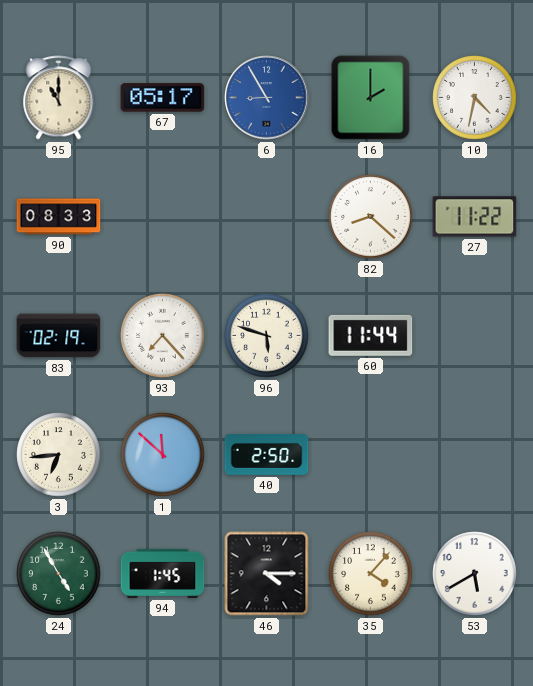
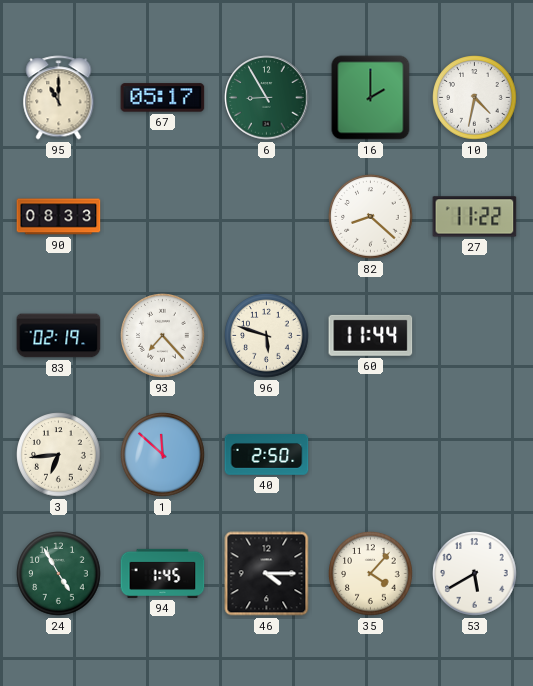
6 dial: blue -> green
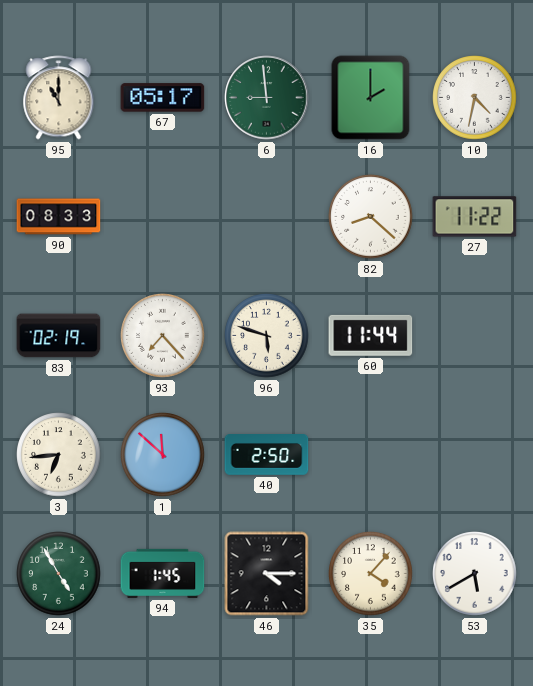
6: 8:55 -> 8:59
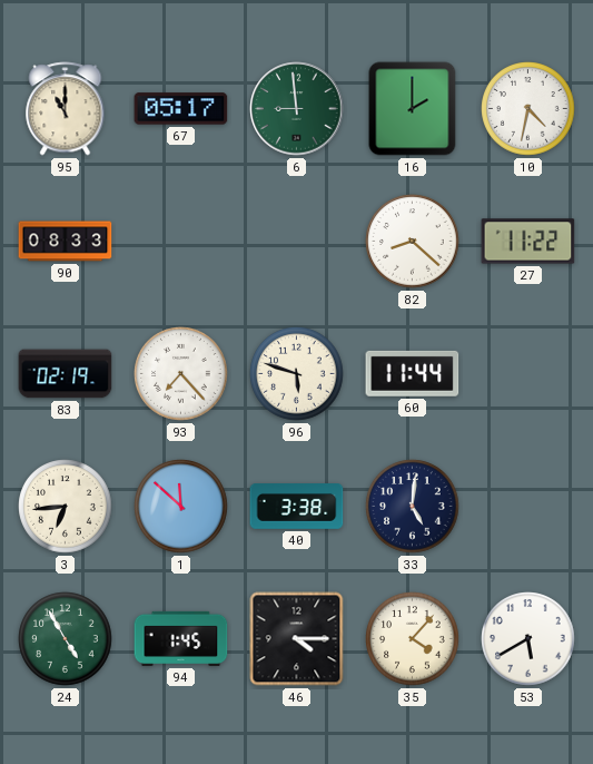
40: 2:50 -> 3:38
33: none -> 5:01
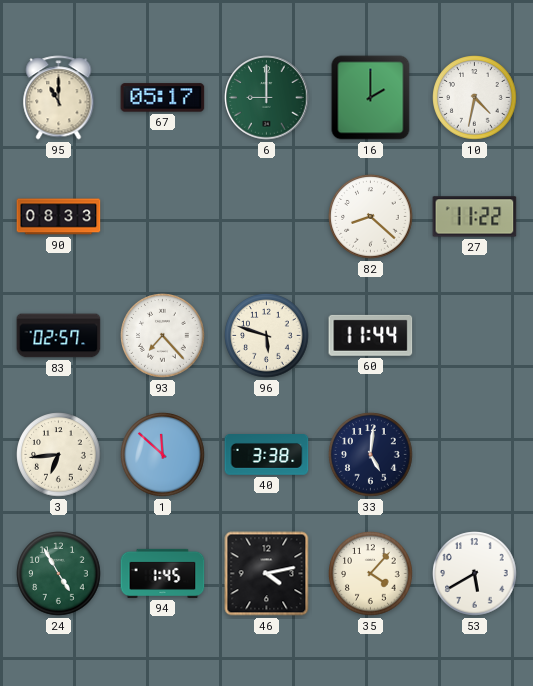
6: 8:59 -> 9:00
83: 02:19 -> 02:57
46: 4:15 -> 4:13
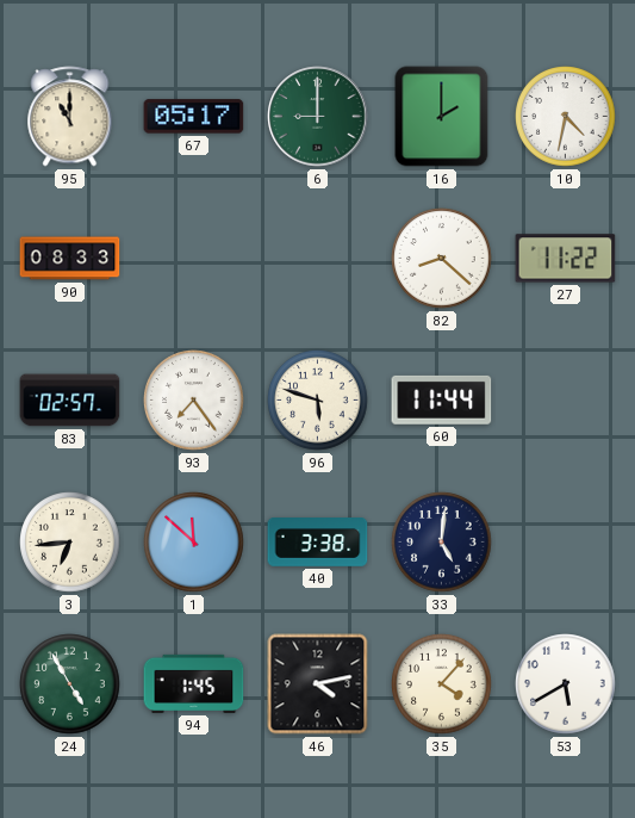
93: 7:23 -> 7:24
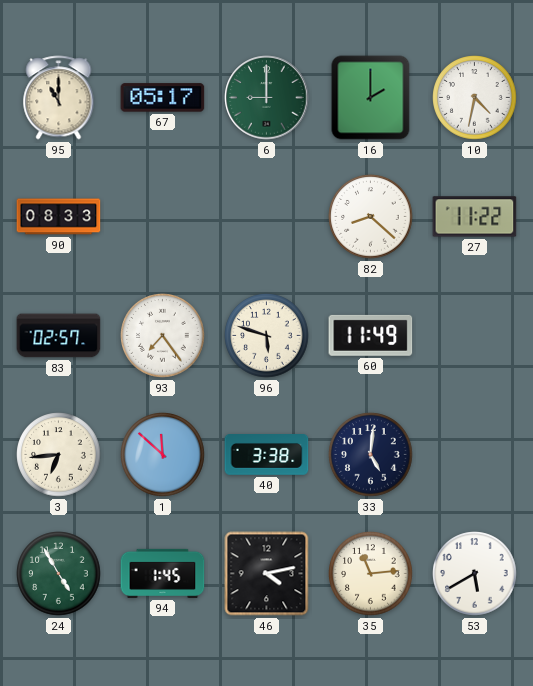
60: 11:44 -> 11:49
35: 4:07 -> 11:14
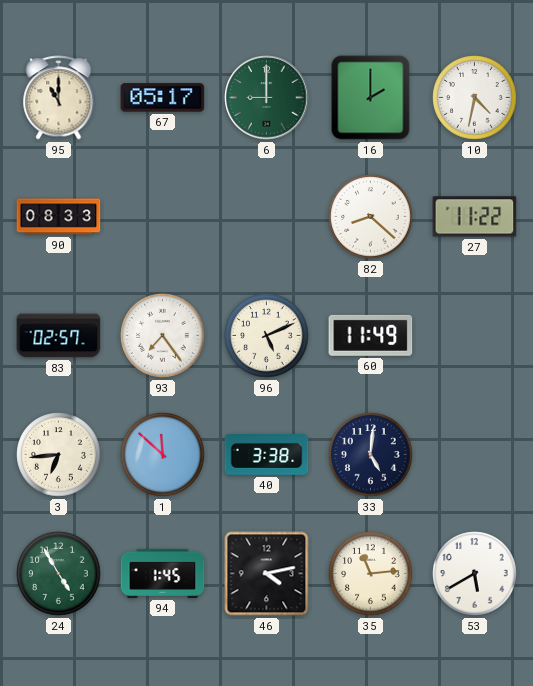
96: 5:48 -> 5:11
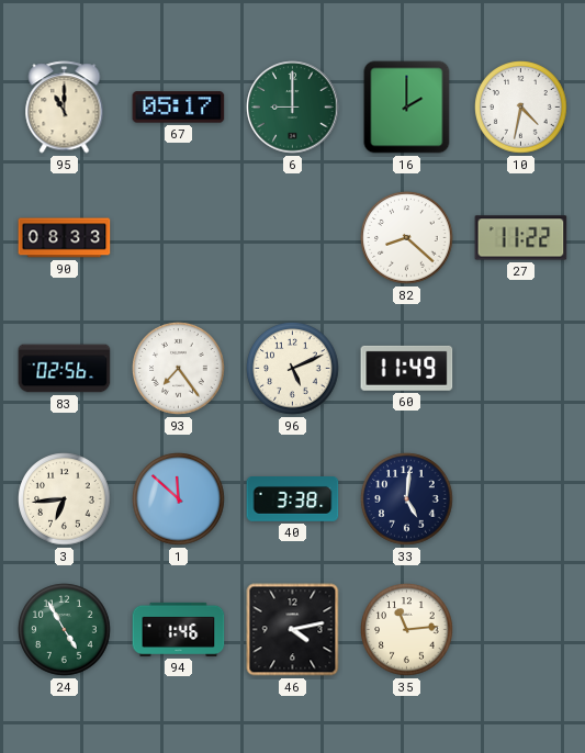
83: 02:57 -> 02:56
94: 1:45 -> 1:46
53: 5:40 -> none
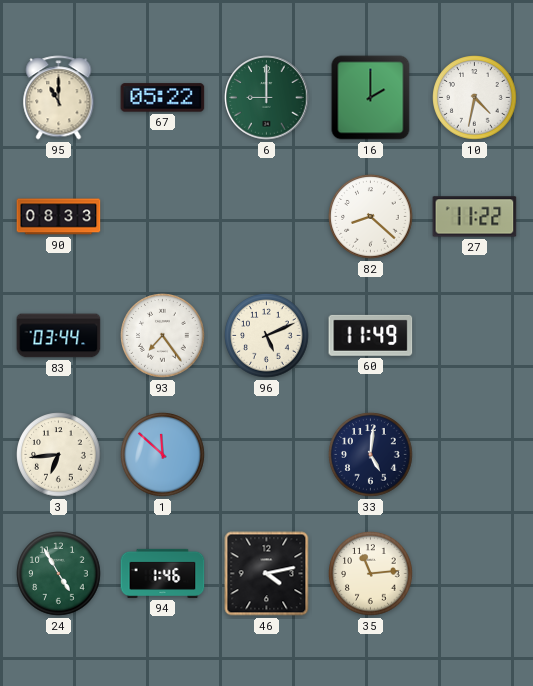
67: 05:17 -> 05:22
83: 02:56 -> 03:44
40: 3:38 -> none
